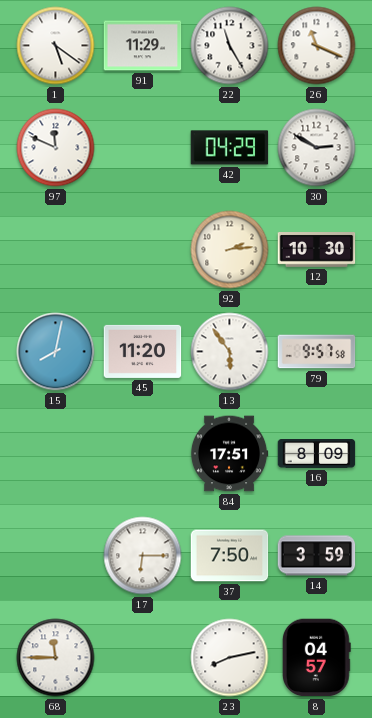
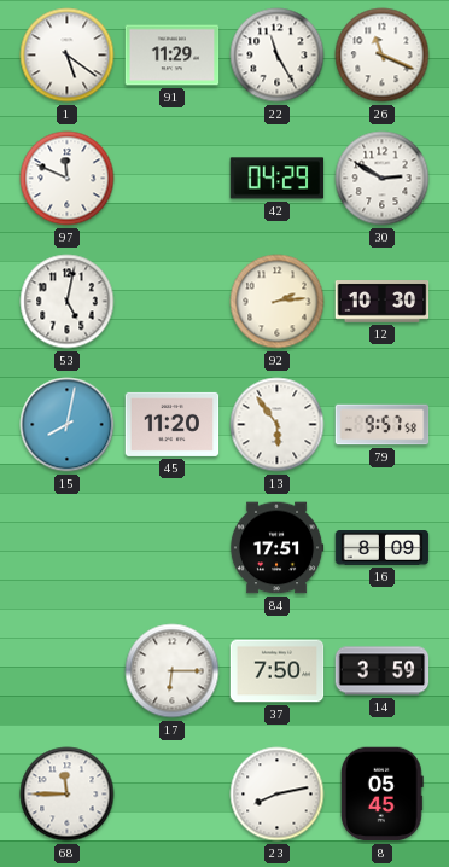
53: none -> 5:02
8: 04:57 -> 05:45
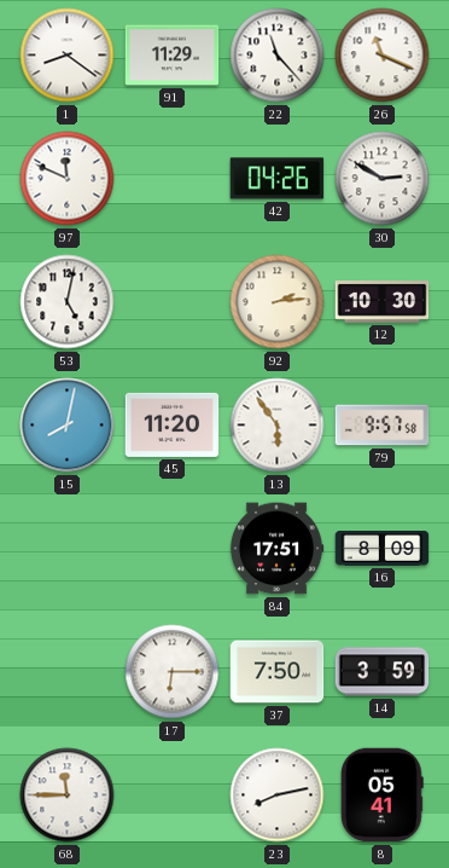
1: 5:21 -> 8:21
22: 11:25 -> 11:23
42: 04:29 -> 04:26
8: 05:45 -> 05:41
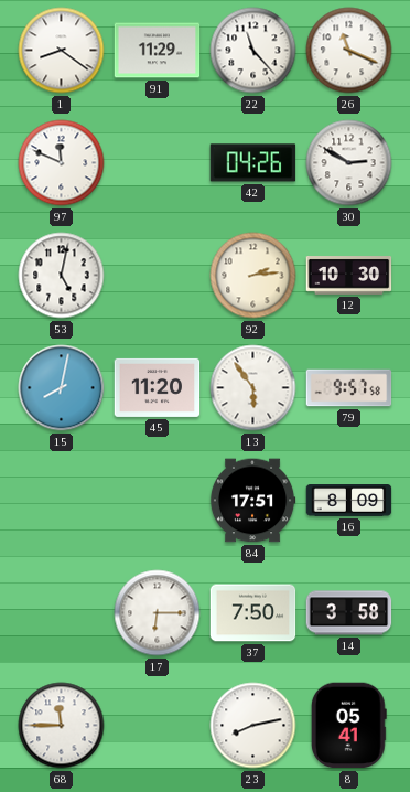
14: 3:59 -> 3:58
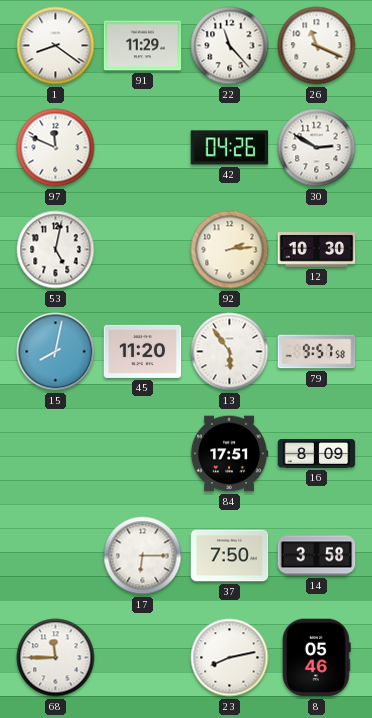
8: 05:41 -> 05:46
